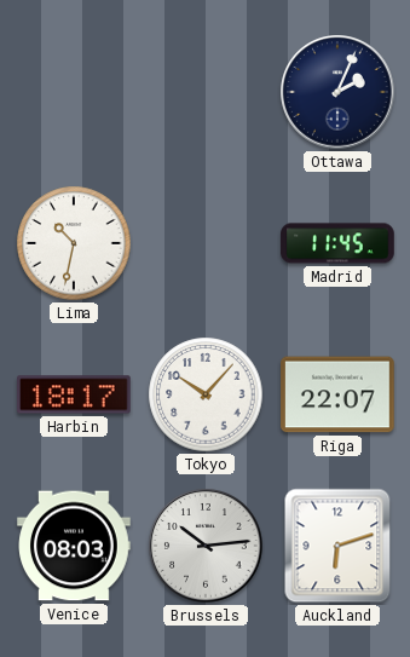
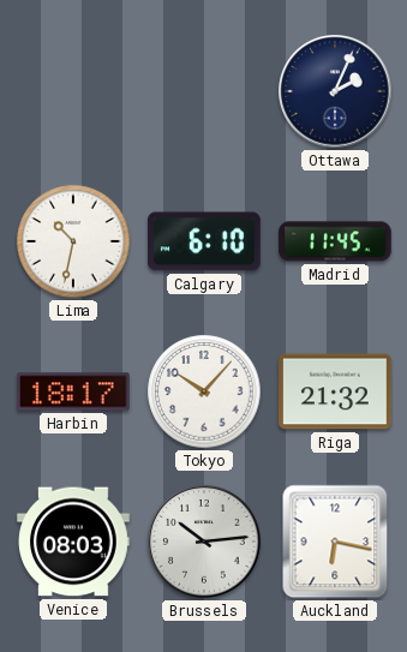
Calgary: none -> 6:10
Riga: 22:07 -> 21:32
Auckland: 6:12 -> 6:17
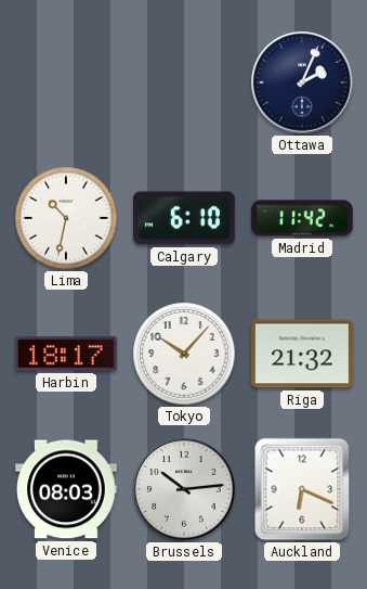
Madrid: 11:45 -> 11:42
Auckland: 6:17 -> 6:19
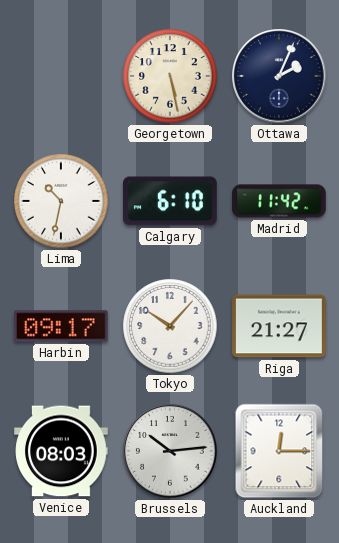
Georgetown: none -> 5:28
Harbin: 18:17 -> 09:17
Riga: 21:32 -> 21:27
Auckland: 6:19 -> 12:15
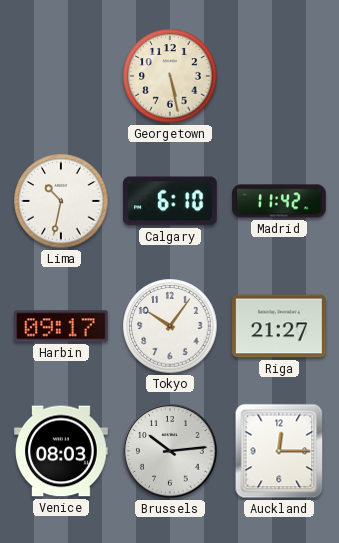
Ottawa: 2:04 -> none
Tokyo: 10:07 -> 10:06
